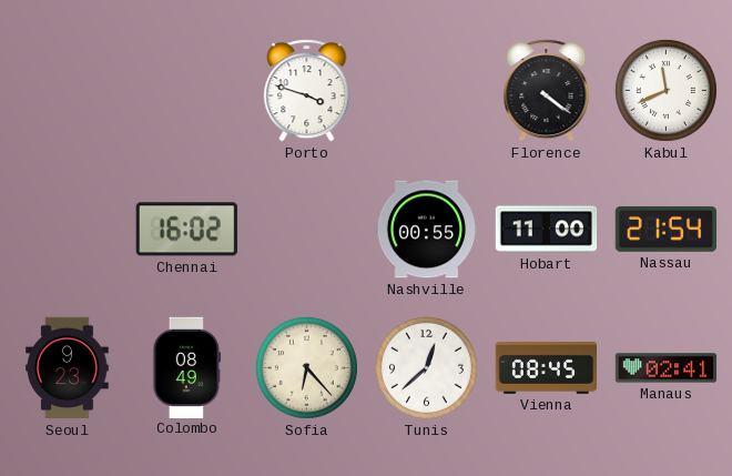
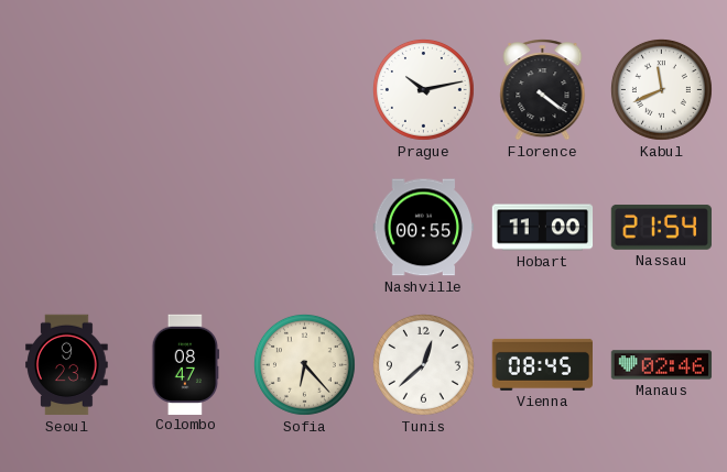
Porto: 3:48 -> none
Prague: none -> 10:13
Chennai: 16:02 -> none
Colombo: 08:49 -> 08:47
Manaus: 02:41 -> 02:46
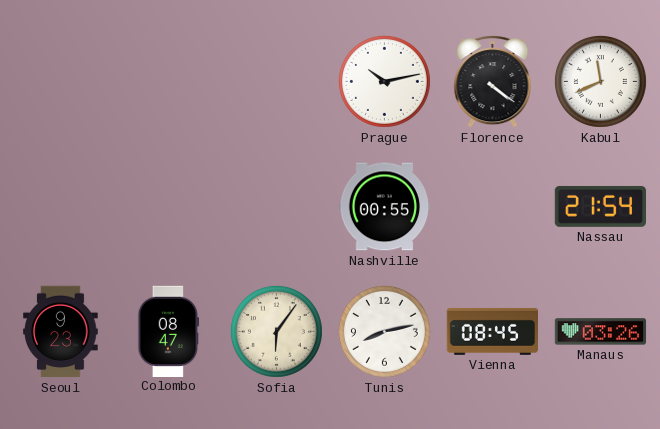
Hobart: 11:00 -> none
Sofia: 6:23 -> 6:06
Tunis: 12:38 -> 8:13
Manaus: 02:46 -> 03:26
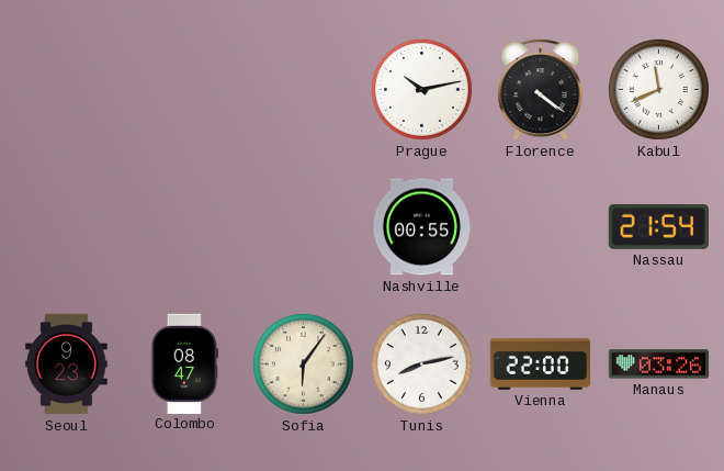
Vienna: 08:45 -> 22:00
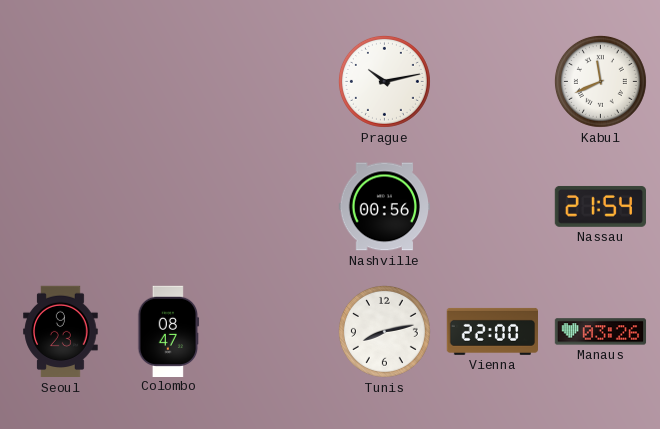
Florence: 4:21 -> none
Nashville: 00:55 -> 00:56
Sofia: 6:06 -> none
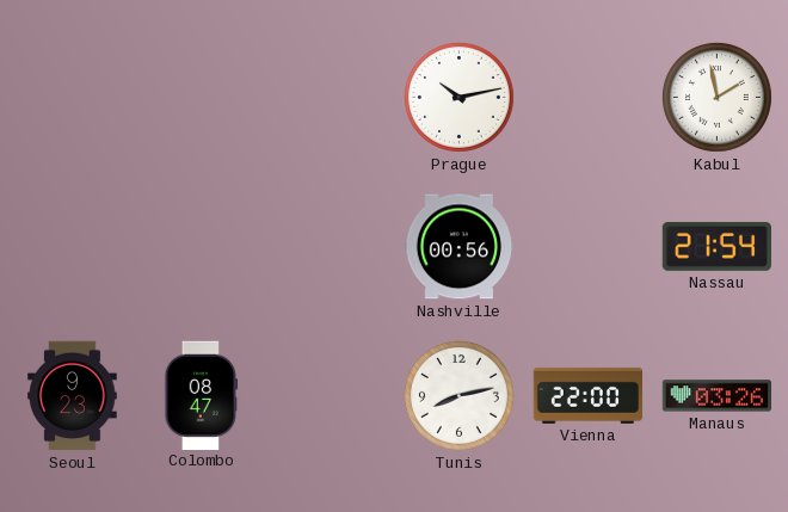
Kabul: 11:41 -> 1:58
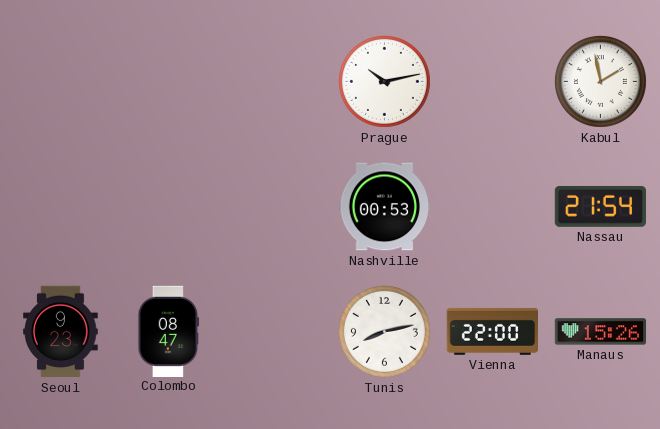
Nashville: 00:56 -> 00:53
Manaus: 03:26 -> 15:26
